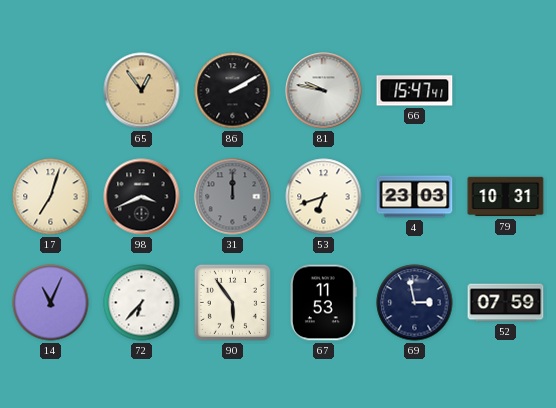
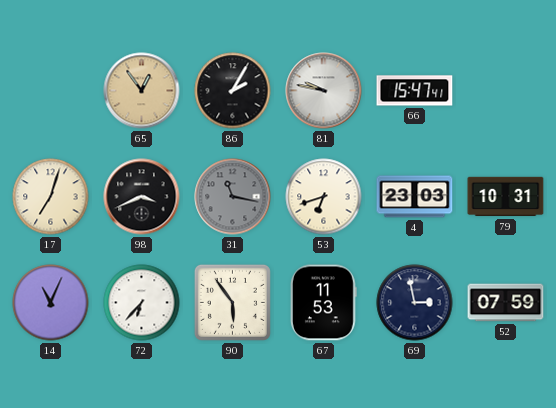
86: 2:10 -> 2:05
31: 12:00 -> 11:17
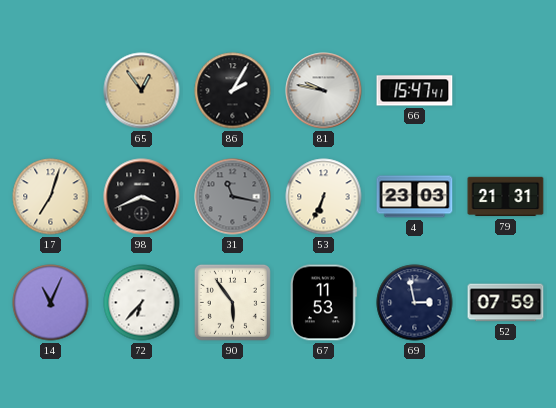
53: 6:42 -> 6:34
79: 10:31 -> 21:31
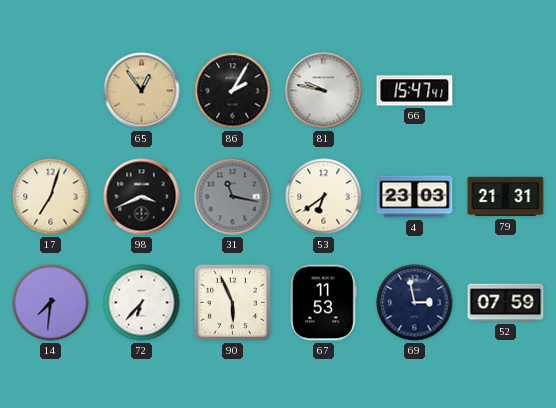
53: 6:34 -> 6:39
14: 11:04 -> 7:31
90: 5:54 -> 5:56
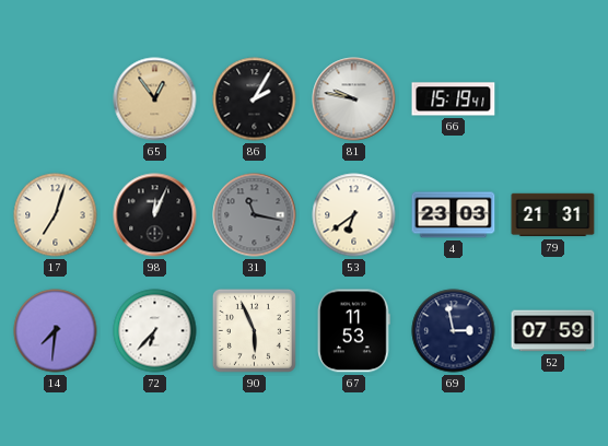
66: 15:47 -> 15:19
98: 3:41 -> 12:04
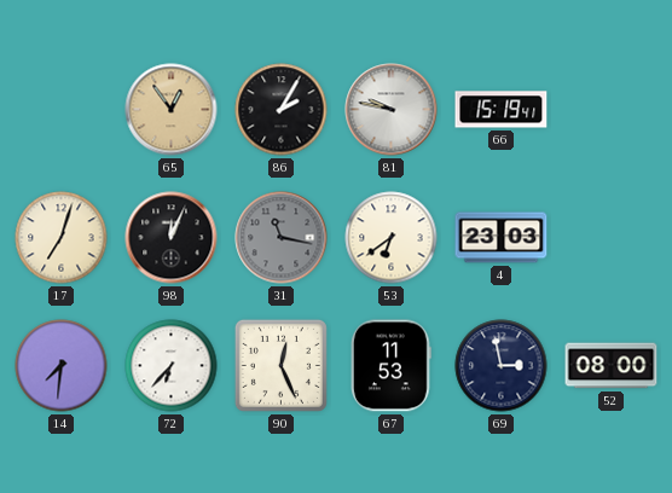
79: 21:31 -> none
90: 5:56 -> 12:26
52: 07:59 -> 08:00
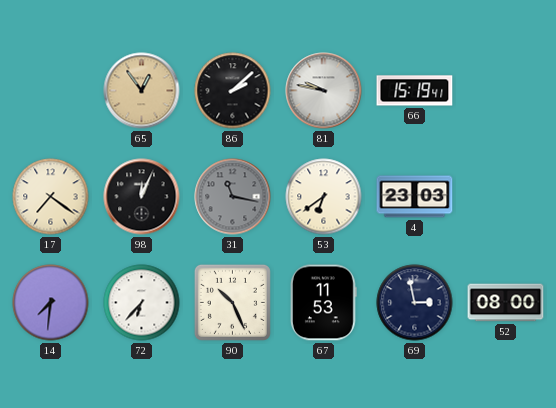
86: 2:05 -> 2:08
17: 7:03 -> 7:21
90: 12:26 -> 10:26
